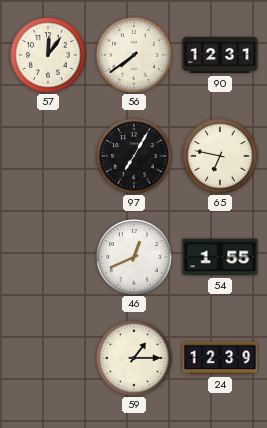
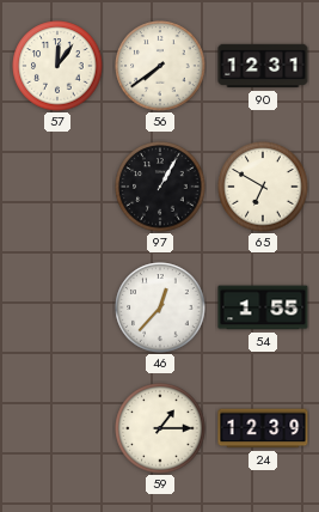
97: 7:05 -> 1:05
65: 6:47 -> 6:50
46: 12:41 -> 12:37
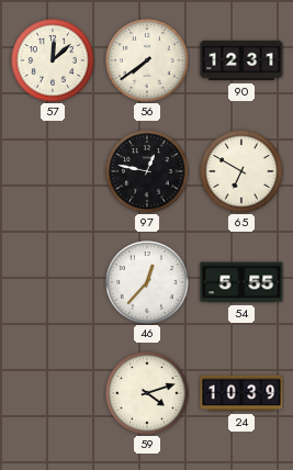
57: 12:06 -> 12:08
97: 1:05 -> 12:47
54: 1:55 -> 5:55
59: 1:15 -> 4:12
24: 12:39 -> 10:39
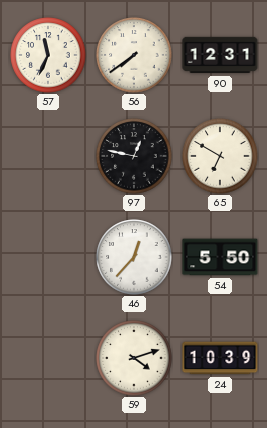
57: 12:08 -> 11:34
54: 5:55 -> 5:50
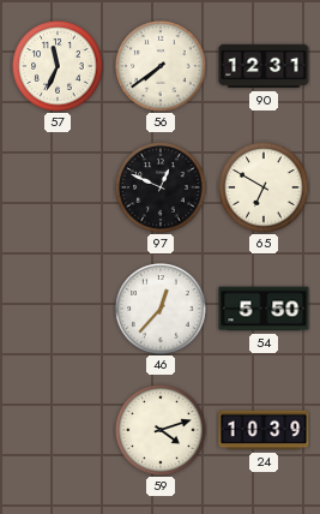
97: 12:47 -> 12:49
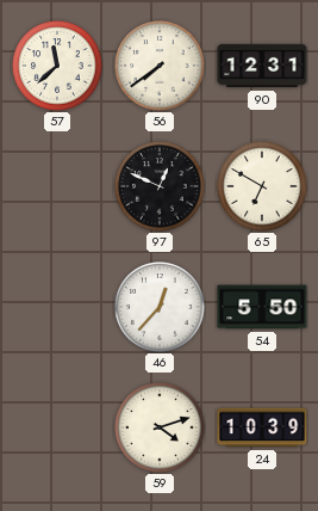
57: 11:34 -> 11:38
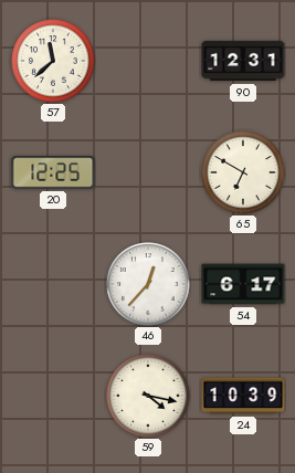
56: 7:39 -> none
20: none -> 12:25
97: 12:49 -> none
54: 5:50 -> 6:17
59: 4:12 -> 4:17
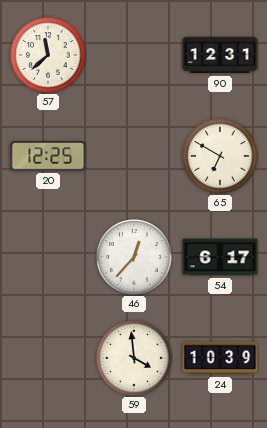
59: 4:17 -> 3:59
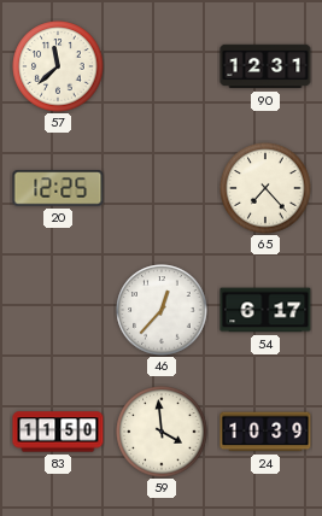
65: 6:50 -> 7:23
83: none -> 11:50
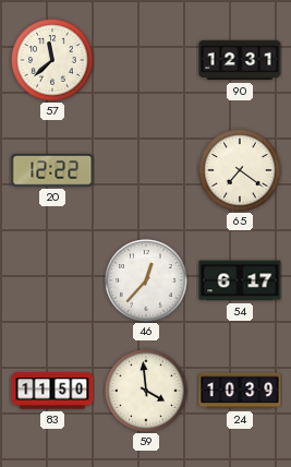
20: 12:25 -> 12:22
65: 7:23 -> 7:21
